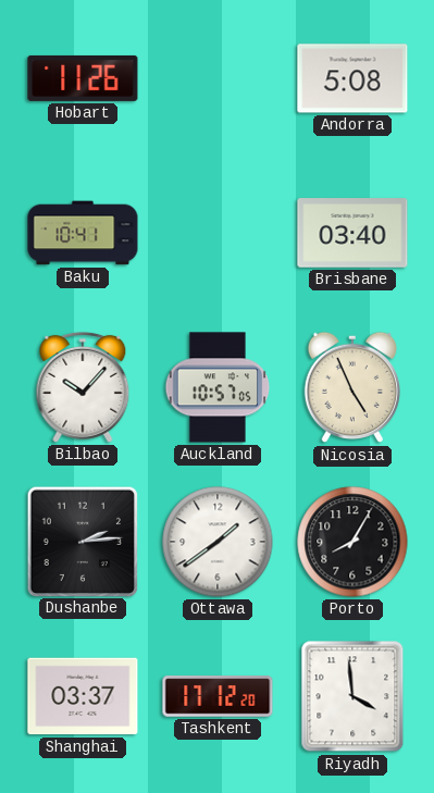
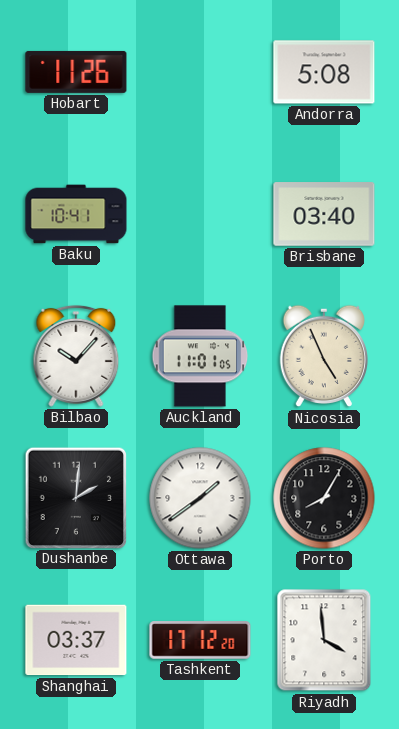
Auckland: 10:57 -> 11:01
Dushanbe: 2:14 -> 2:01
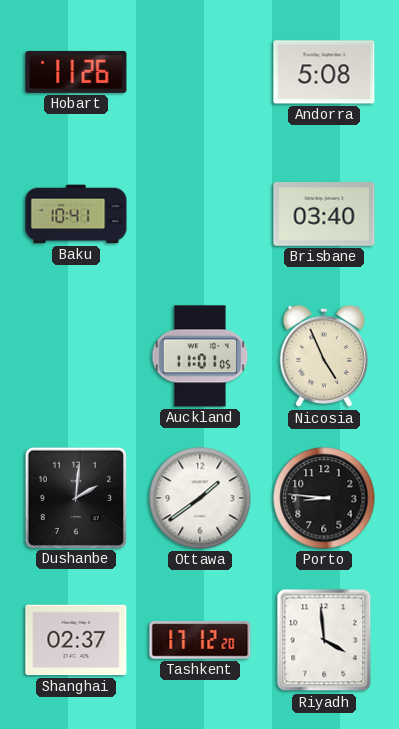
Bilbao: 10:07 -> none
Porto: 8:05 -> 8:46
Shanghai: 03:37 -> 02:37
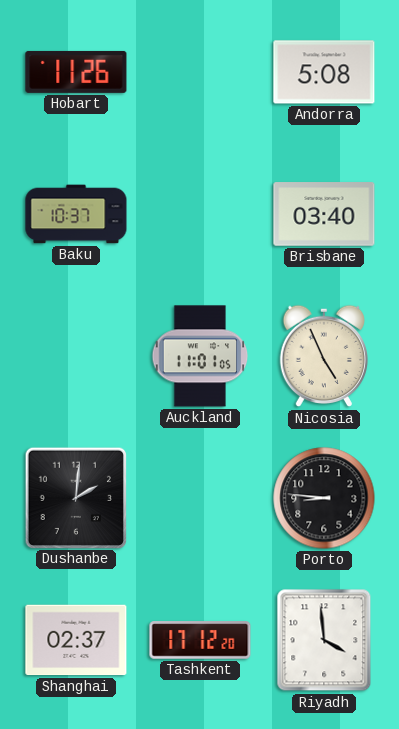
Baku: 10:41 -> 10:37
Ottawa: 1:39 -> none
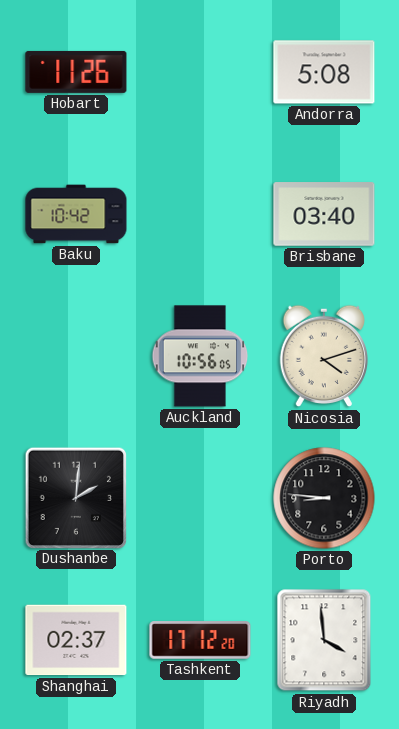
Baku: 10:37 -> 10:42
Auckland: 11:01 -> 10:56
Nicosia: 4:56 -> 4:12
